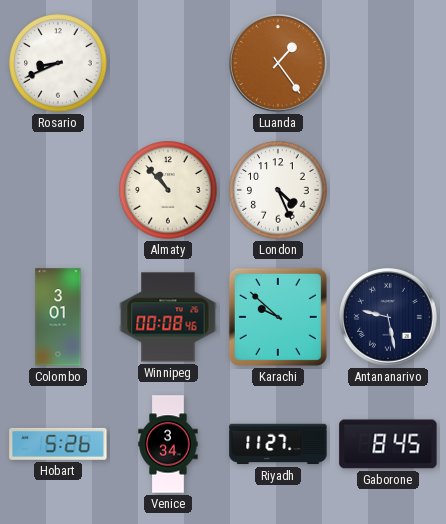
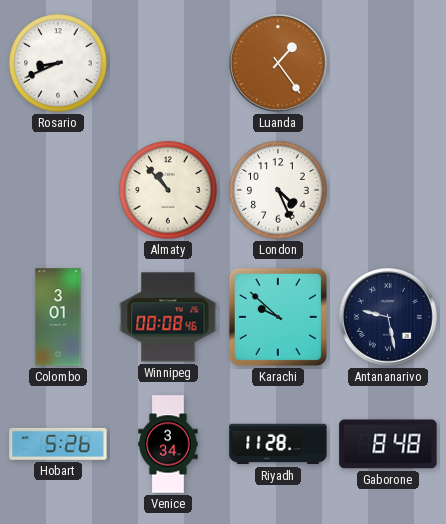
Riyadh: 11:27 -> 11:28
Gaborone: 8:45 -> 8:48
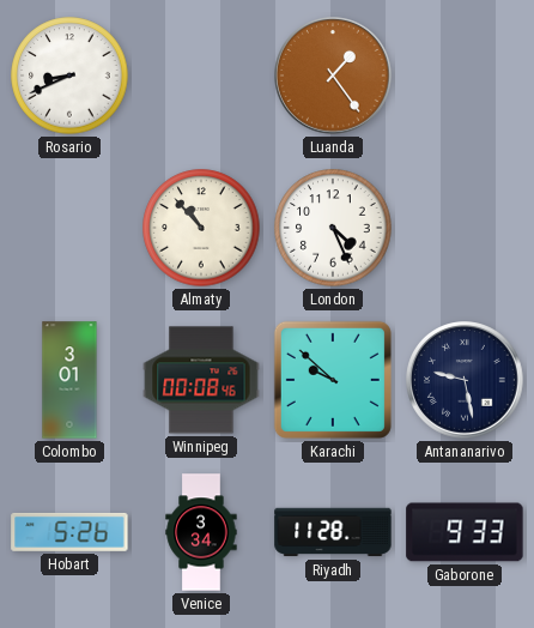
Gaborone: 8:48 -> 9:33
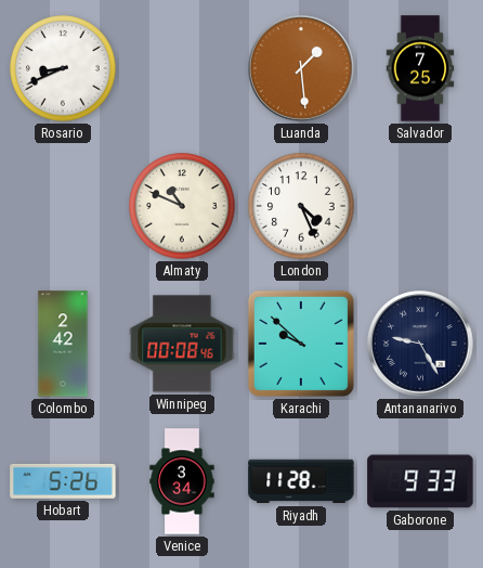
Luanda: 1:24 -> 1:29
Salvador: none -> 7:25
Almaty: 10:53 -> 10:49
Colombo: 3:01 -> 2:42
Antananarivo: 9:28 -> 9:25
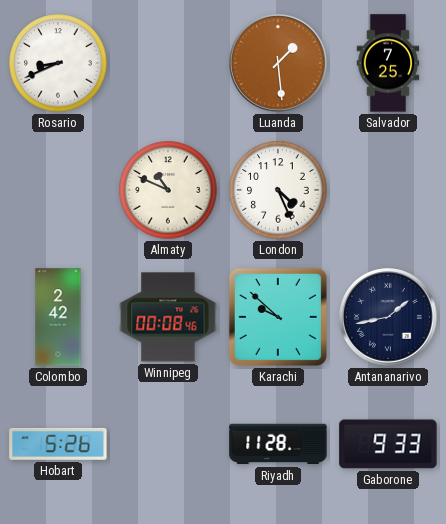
Antananarivo: 9:25 -> 1:43
Venice: 3:34 -> none
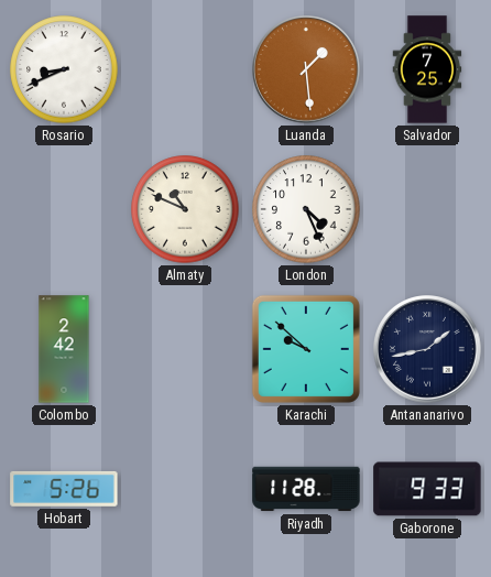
Winnipeg: 00:08 -> none
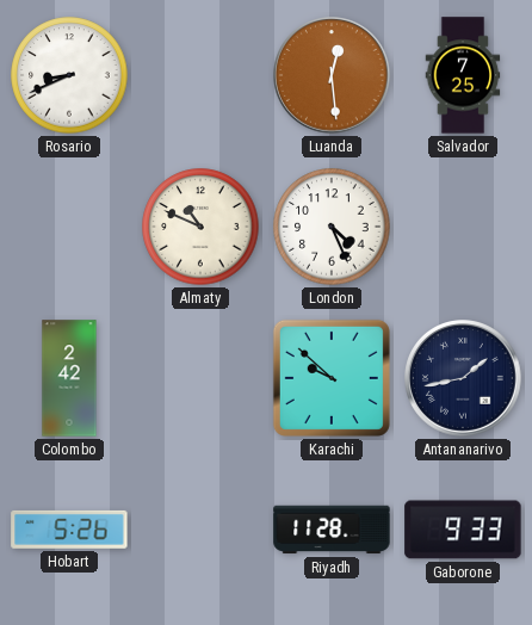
Luanda: 1:29 -> 12:29
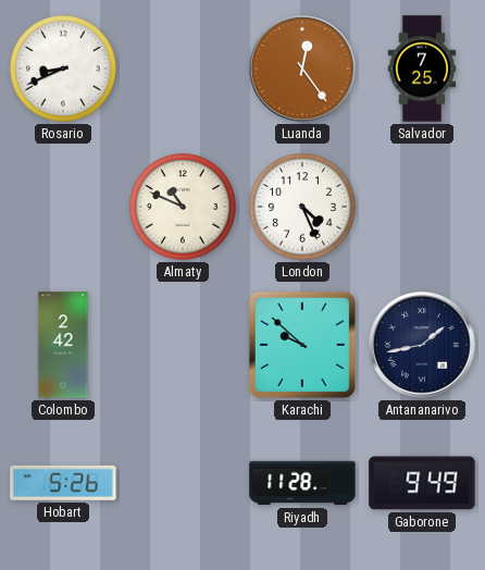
Luanda: 12:29 -> 12:24
Gaborone: 9:33 -> 9:49
